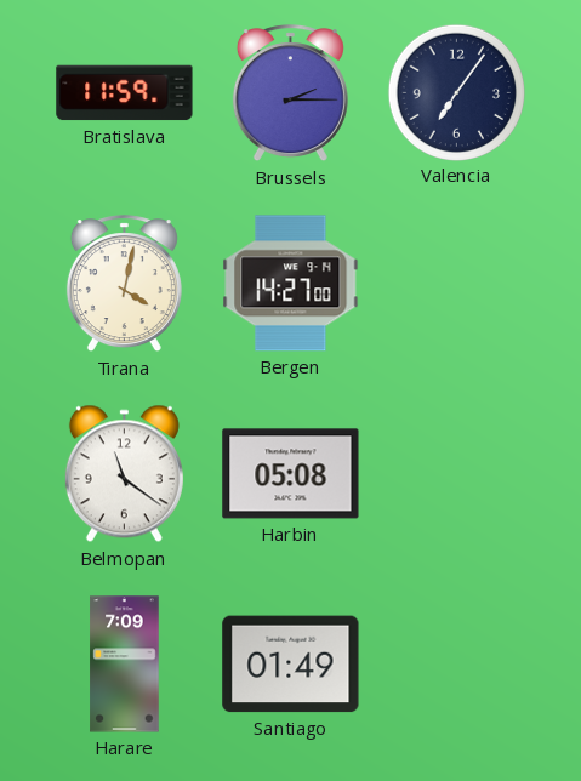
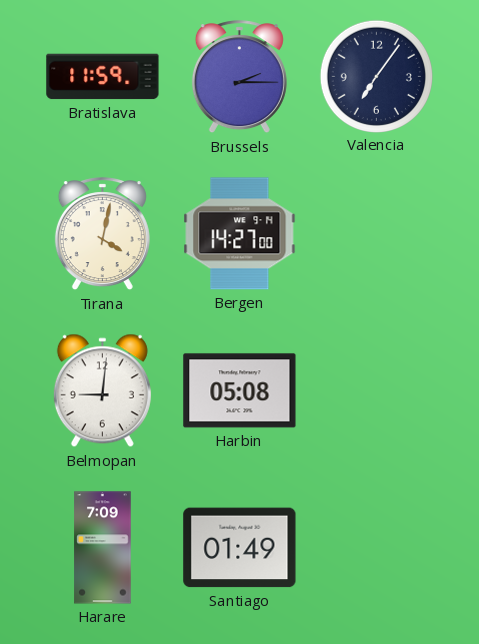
Belmopan: 11:21 -> 9:01
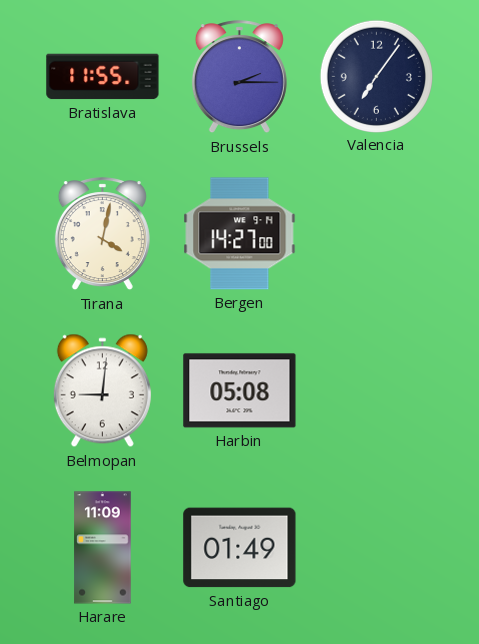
Bratislava: 11:59 -> 11:55
Harare: 7:09 -> 11:09
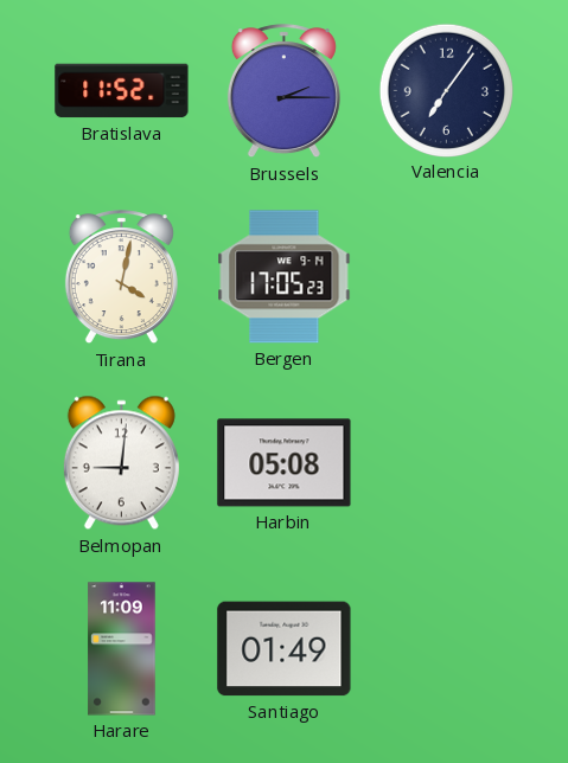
Bratislava: 11:55 -> 11:52
Bergen: 14:27 -> 17:05
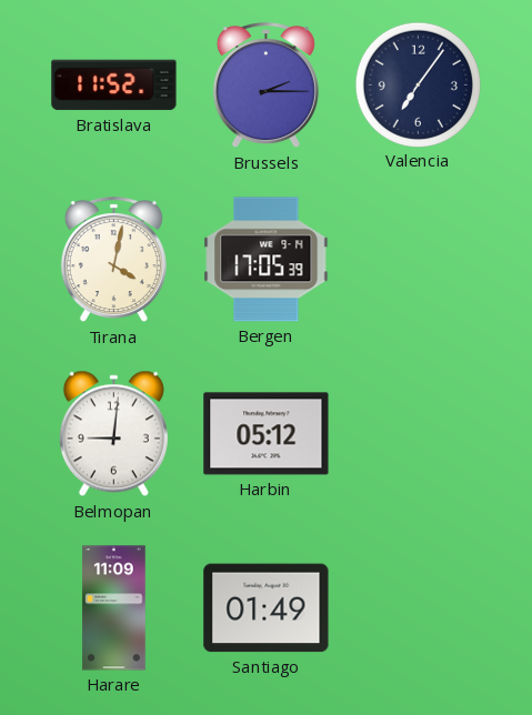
Bergen: 17:05:23 -> 17:05:39
Harbin: 05:08 -> 05:12
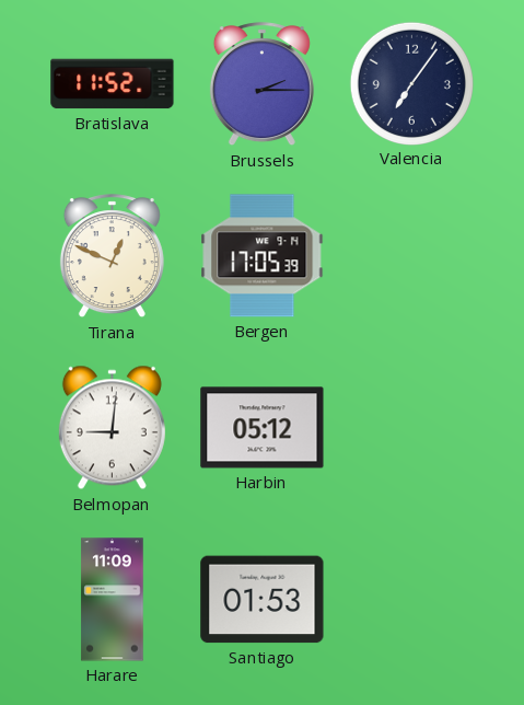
Tirana: 4:02 -> 12:49
Santiago: 01:49 -> 01:53
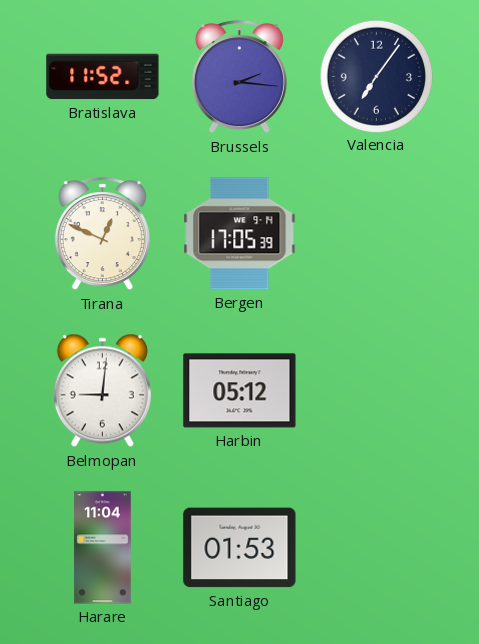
Brussels: 2:15 -> 2:16
Harare: 11:09 -> 11:04
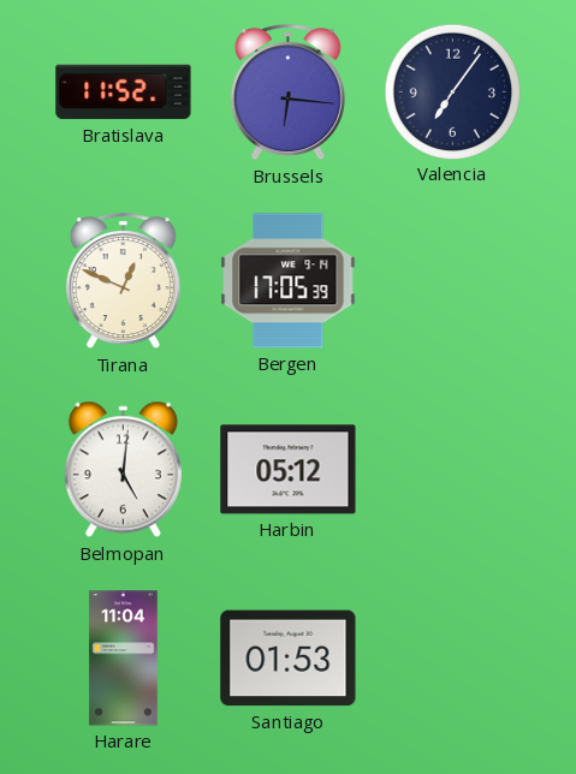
Brussels: 2:16 -> 6:16
Belmopan: 9:01 -> 5:01
